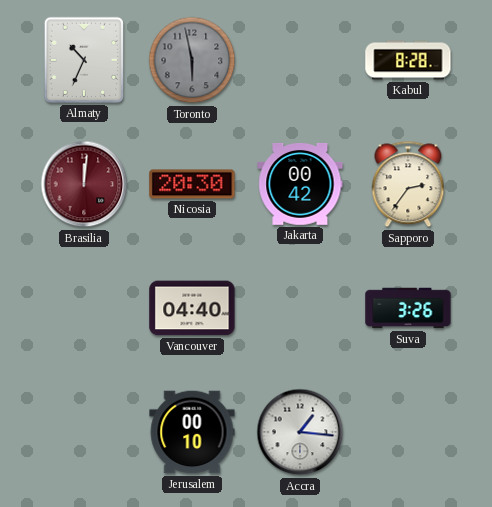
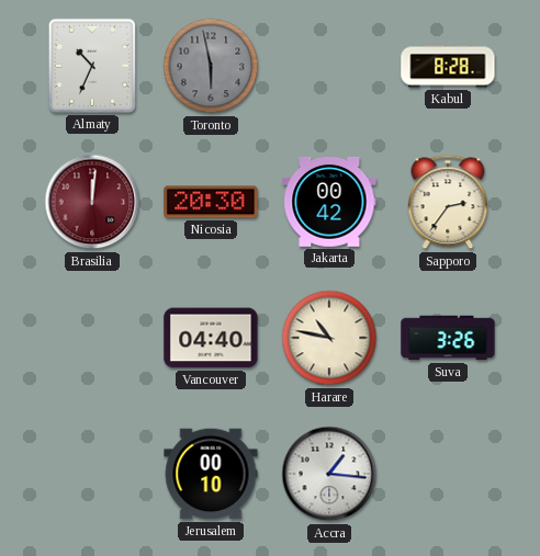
Harare: none -> 10:47
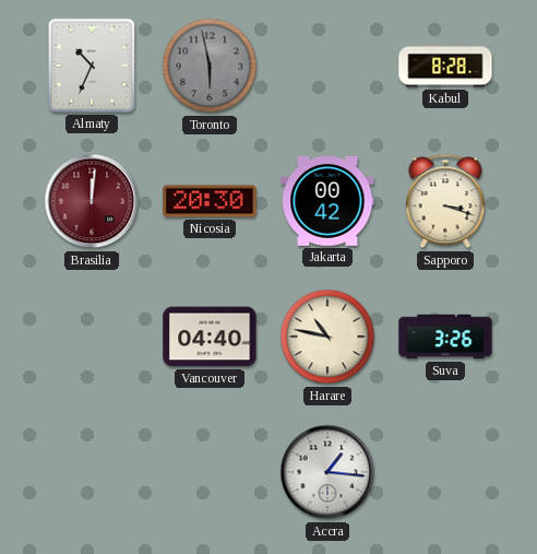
Sapporo: 2:36 -> 3:18
Jerusalem: 00:10 -> none
